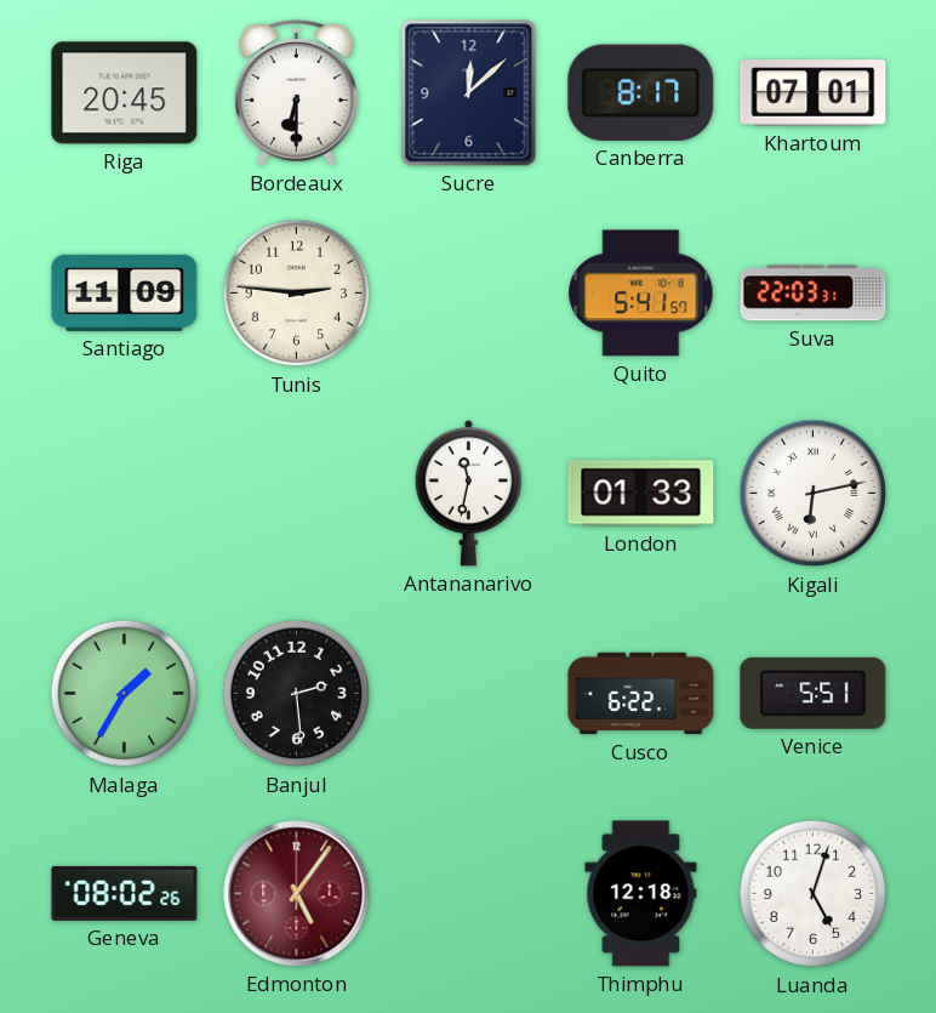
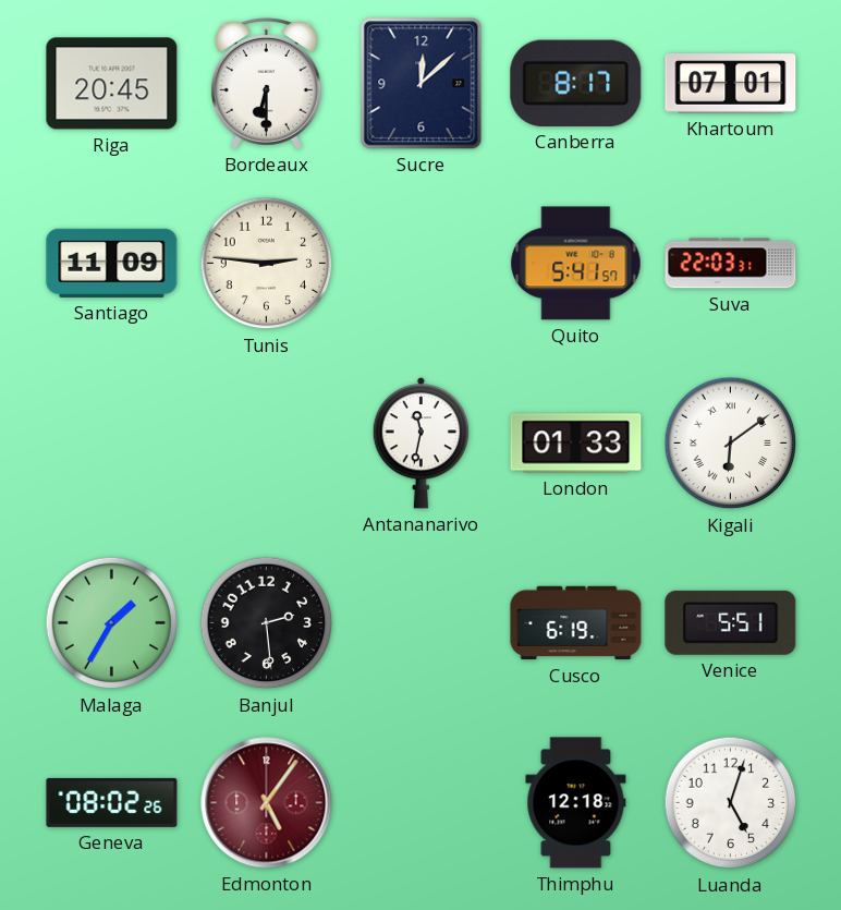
Kigali: 6:13 -> 6:09
Cusco: 6:22 -> 6:19
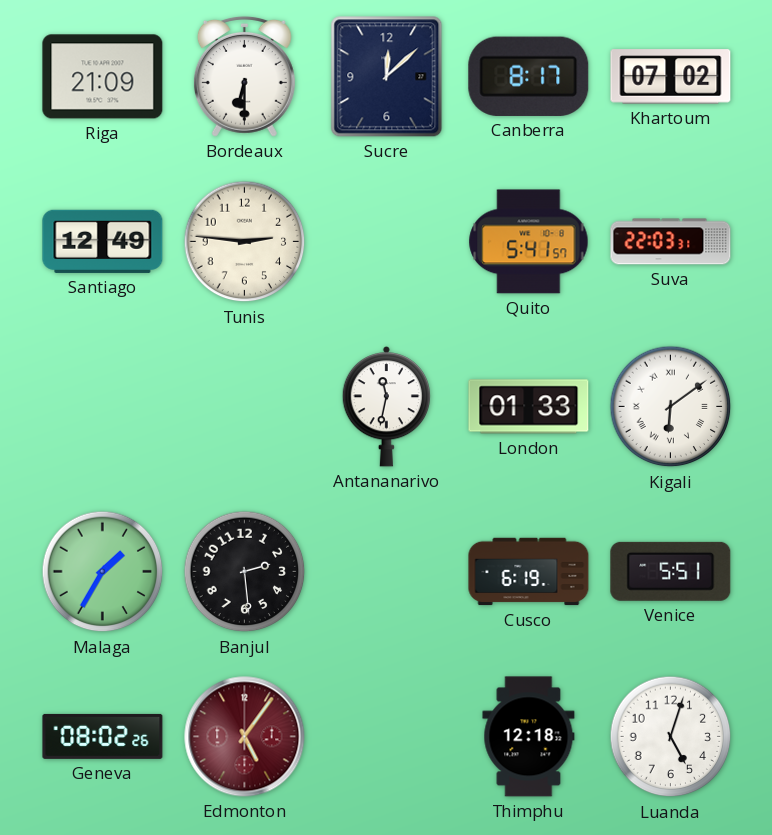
Riga: 20:45 -> 21:09
Khartoum: 07:01 -> 07:02
Santiago: 11:09 -> 12:49
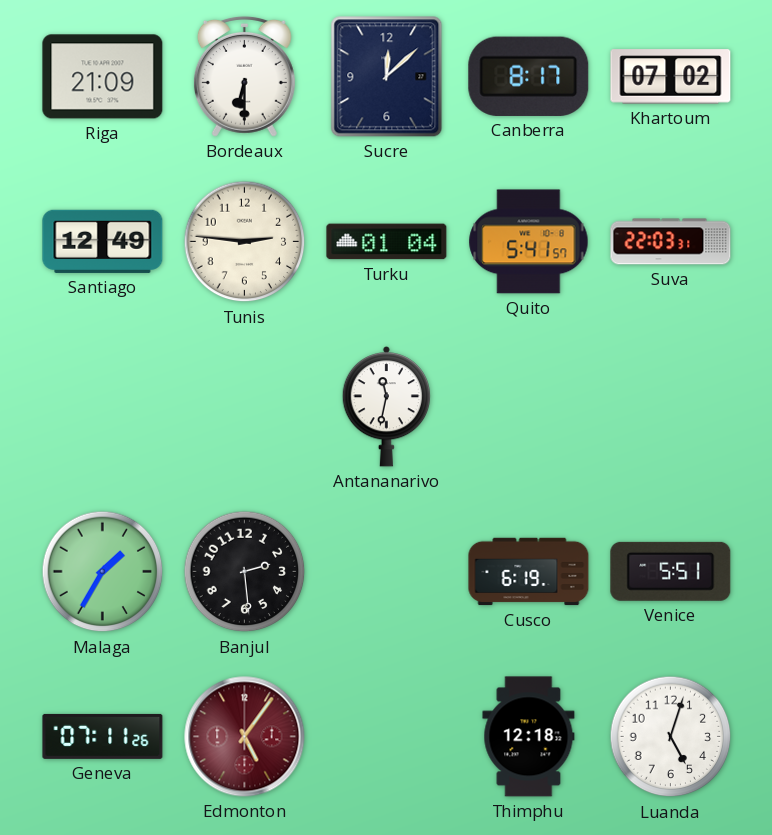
Turku: none -> 01:04
London: 01:33 -> none
Kigali: 6:09 -> none
Geneva: 08:02 -> 07:11
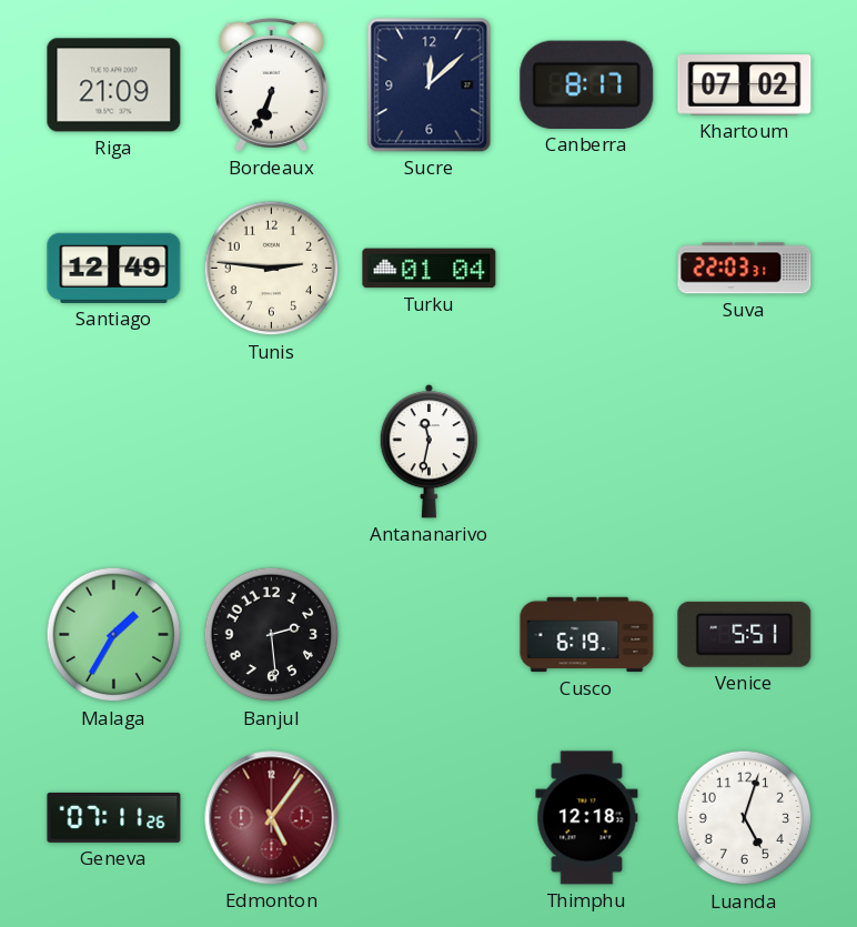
Bordeaux: 6:30 -> 6:34
Quito: 5:41 -> none
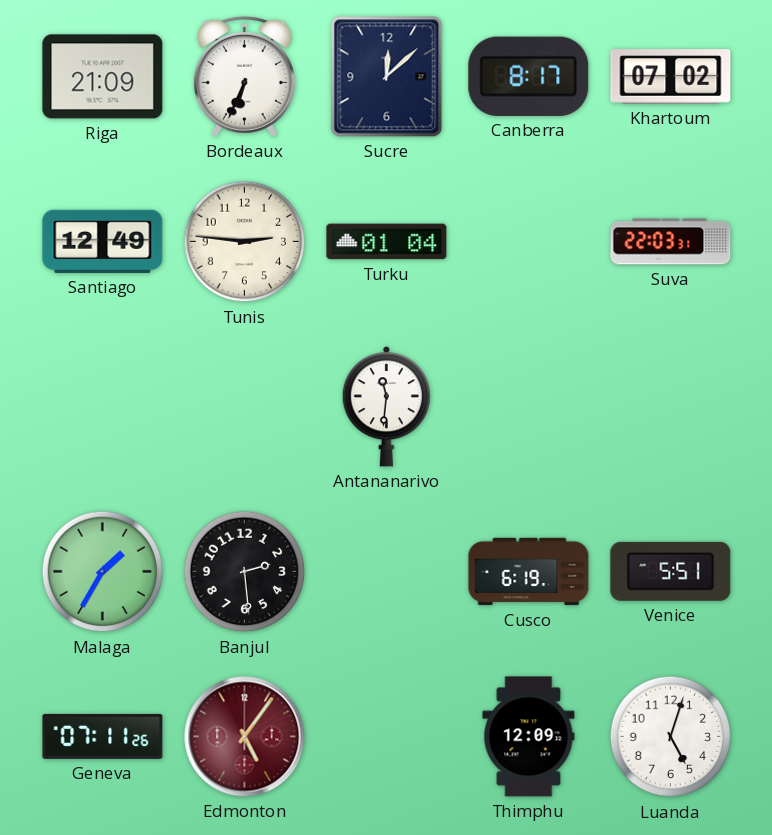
Antananarivo: 11:32 -> 11:31
Thimphu: 12:18 -> 12:09
